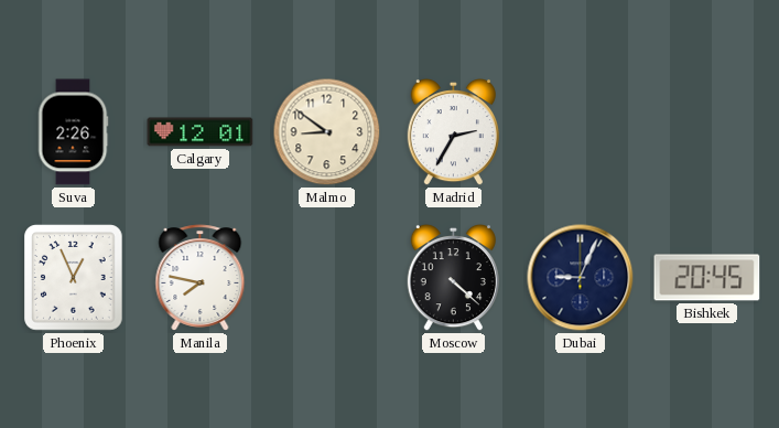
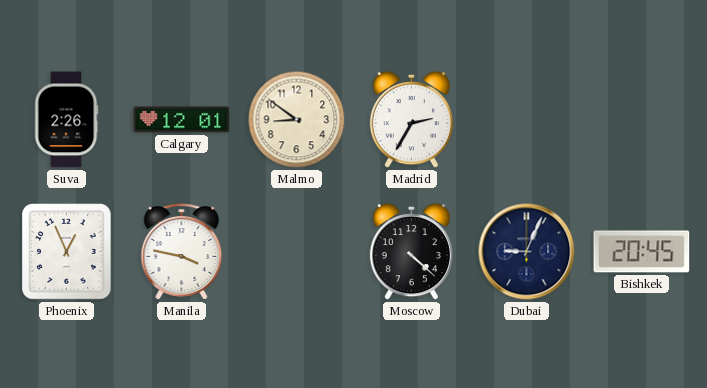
Manila: 7:47 -> 3:47
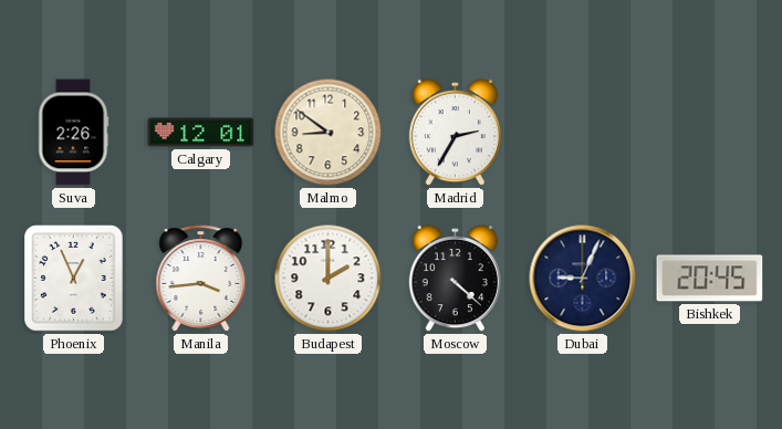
Manila: 3:47 -> 3:44
Budapest: none -> 2:00
